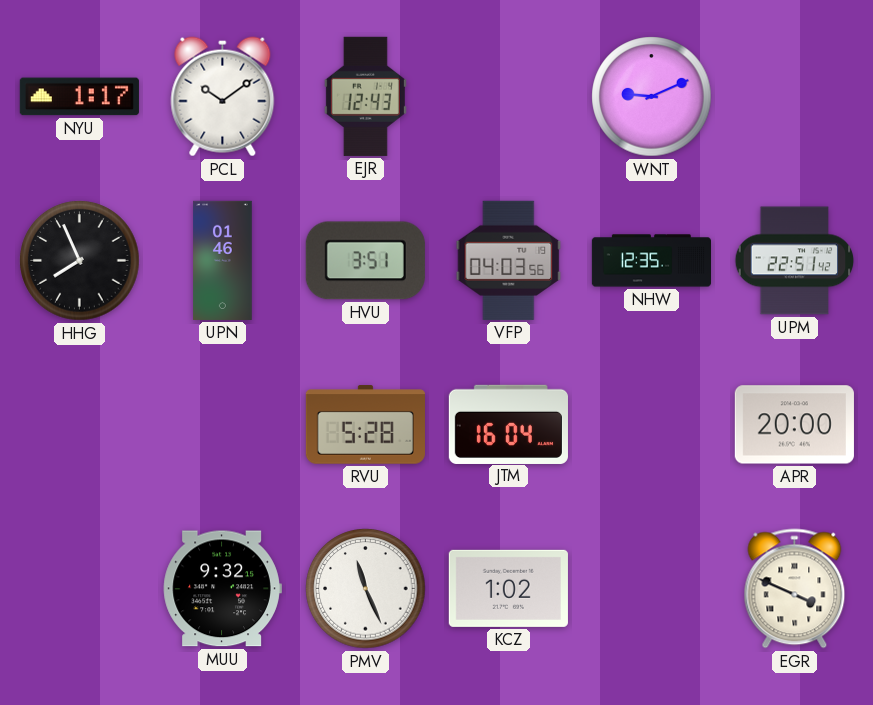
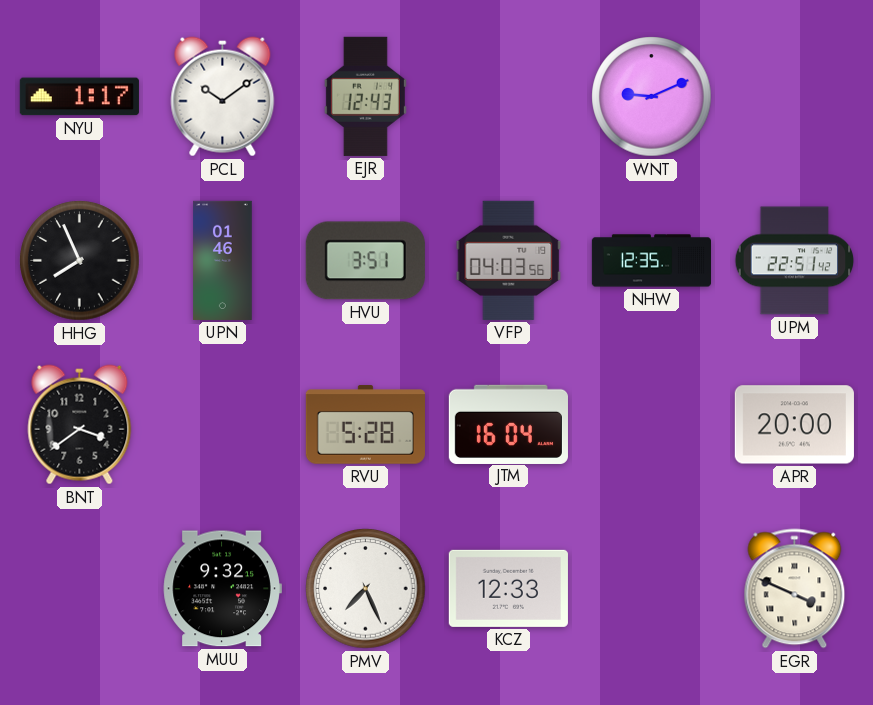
BNT: none -> 3:39
PMV: 11:26 -> 7:26
KCZ: 1:02 -> 12:33
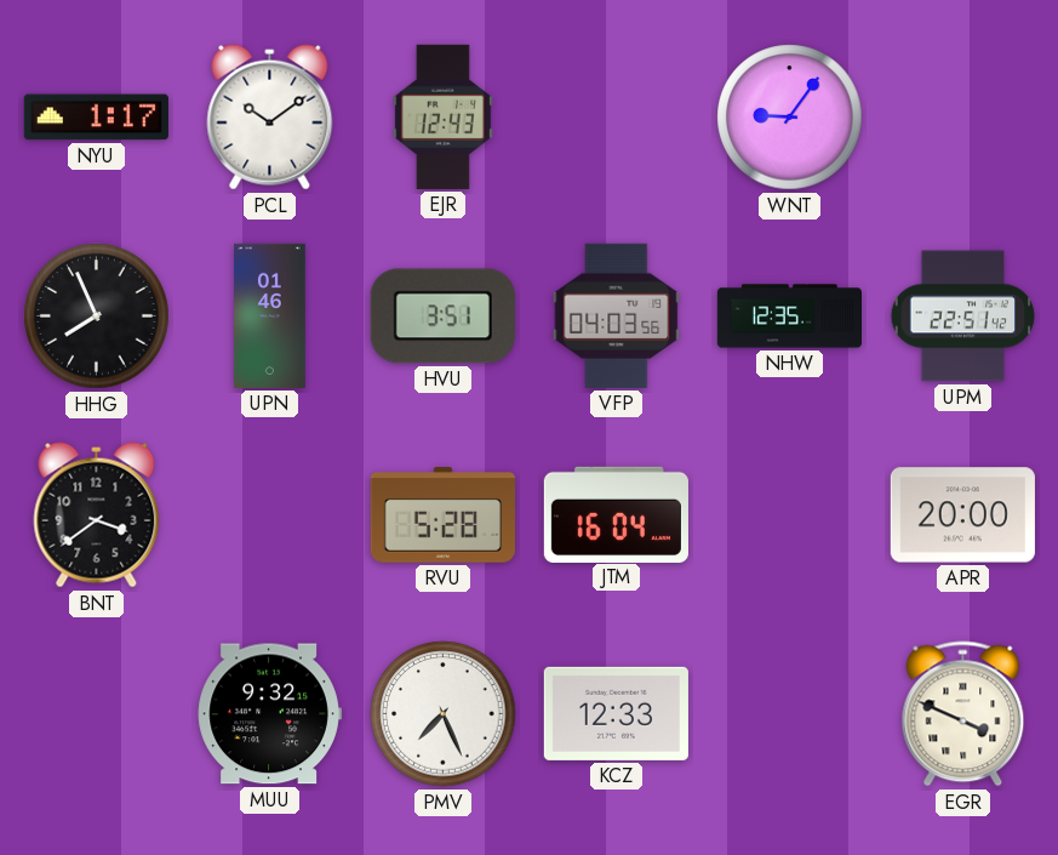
WNT: 9:11 -> 9:06
